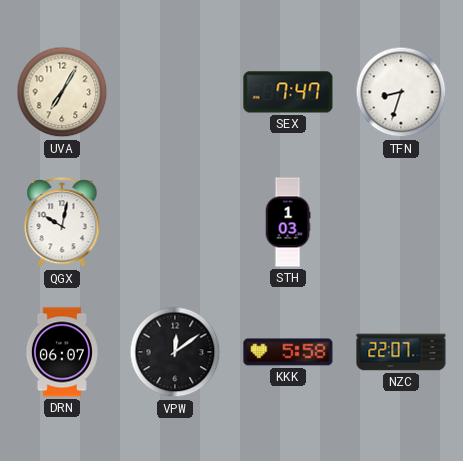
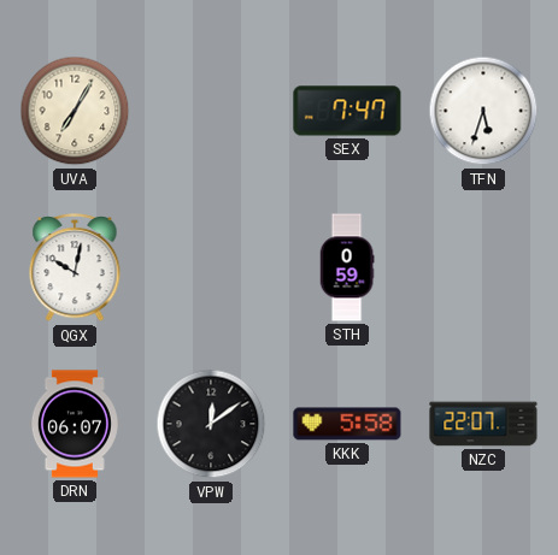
TFN: 8:33 -> 5:33
STH: 1:03 -> 0:59
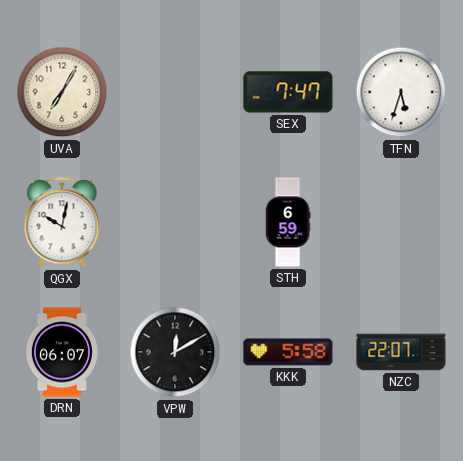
STH: 0:59 -> 6:59
VPW: 12:09 -> 12:10
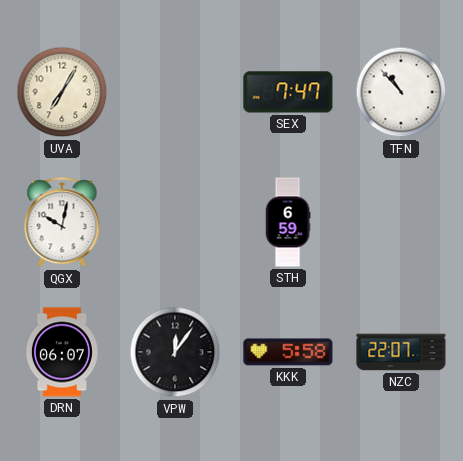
TFN: 5:33 -> 10:53
VPW: 12:10 -> 12:06
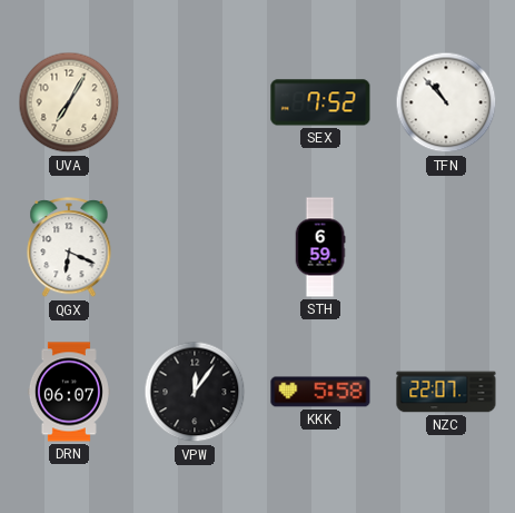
SEX: 7:47 -> 7:52
QGX: 10:02 -> 6:19
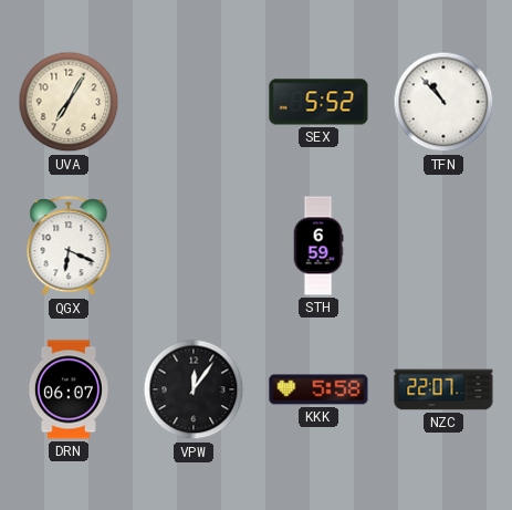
SEX: 7:52 -> 5:52
